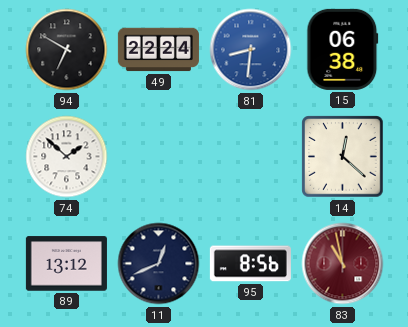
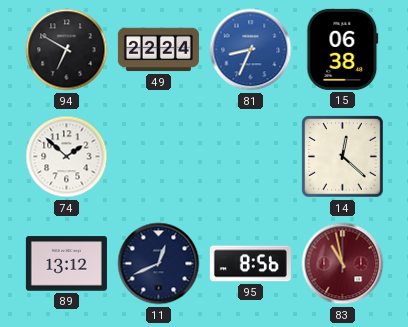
81: 8:31 -> 8:34
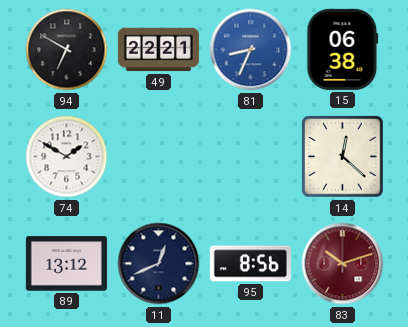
49: 22:24 -> 22:21
74: 1:52 -> 1:50
83: 10:58 -> 10:12
